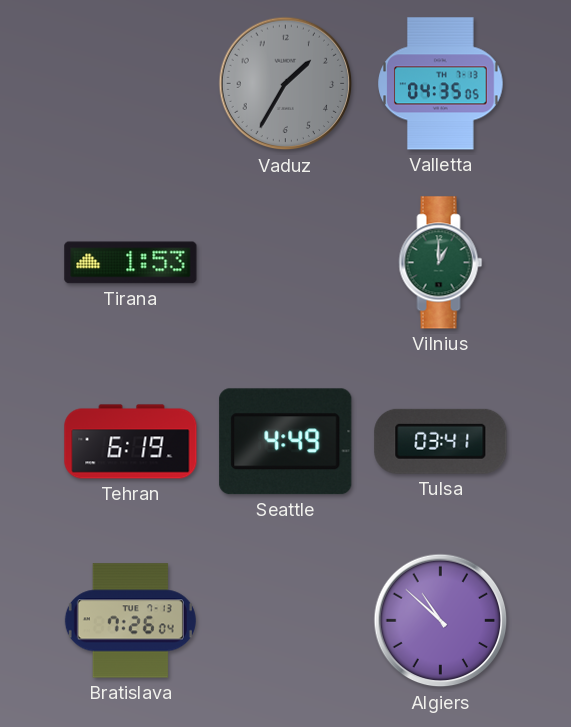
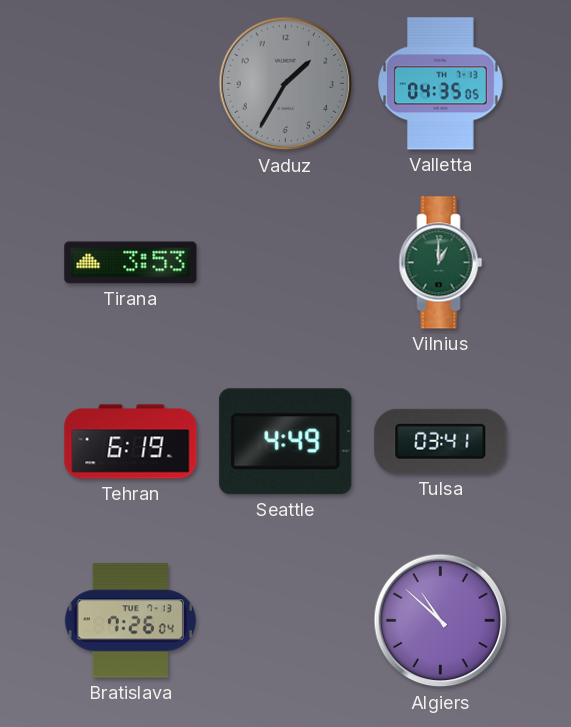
Tirana: 1:53 -> 3:53
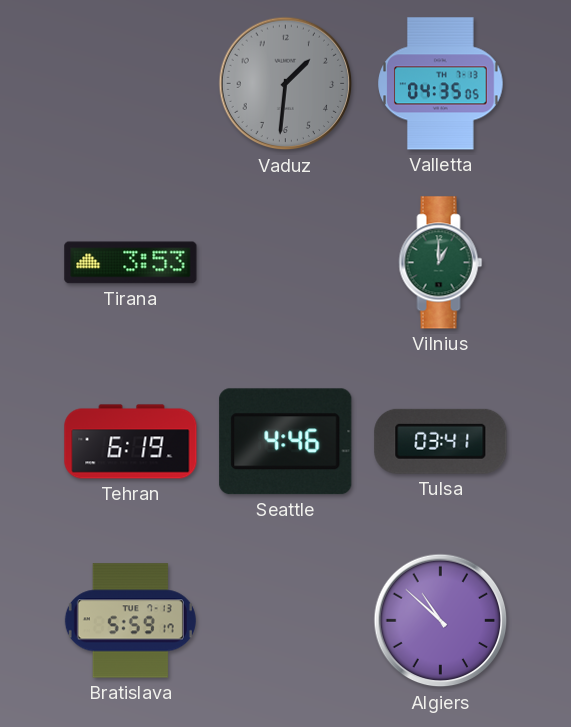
Vaduz: 1:35 -> 1:31
Seattle: 4:49 -> 4:46
Bratislava: 7:26 -> 5:59
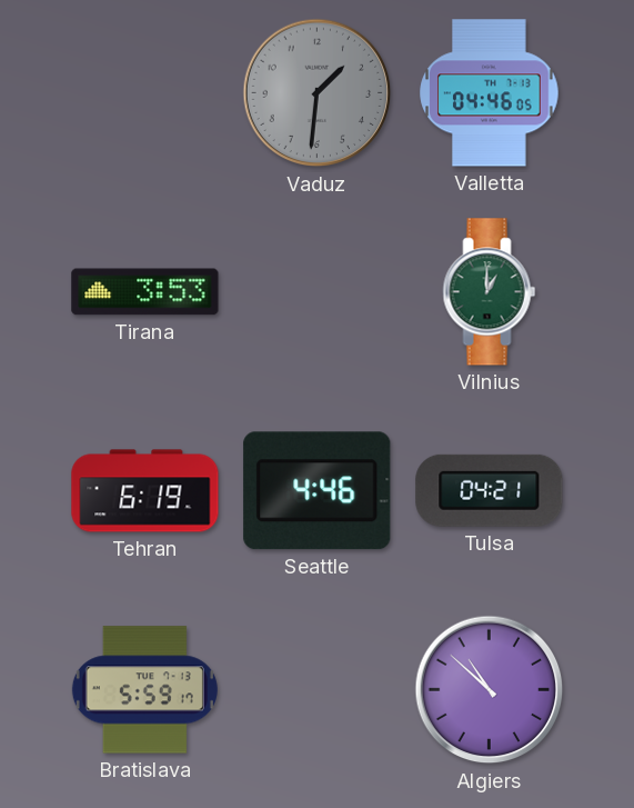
Valletta: 04:35 -> 04:46
Tulsa: 03:41 -> 04:21
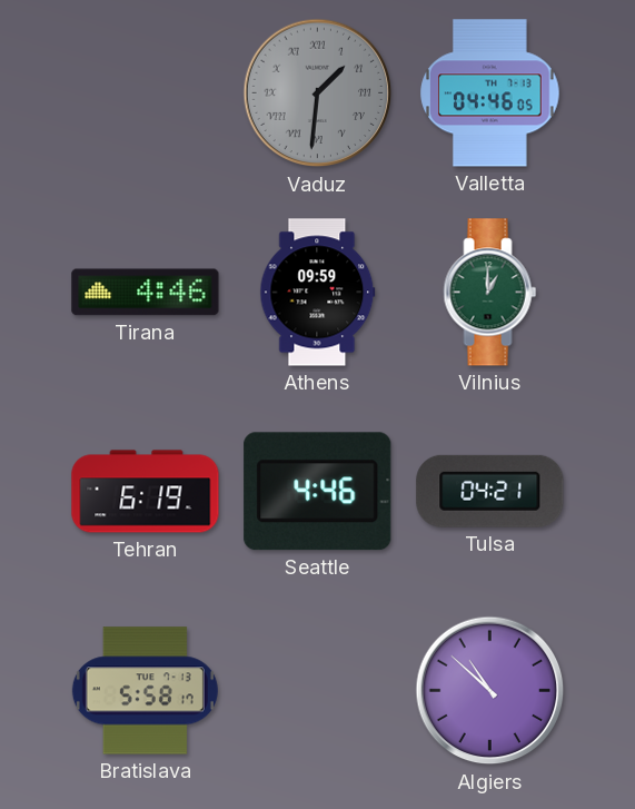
Vaduz numerals: Arabic -> Roman
Tirana: 3:53 -> 4:46
Athens: none -> 09:59
Bratislava: 5:59 -> 5:58
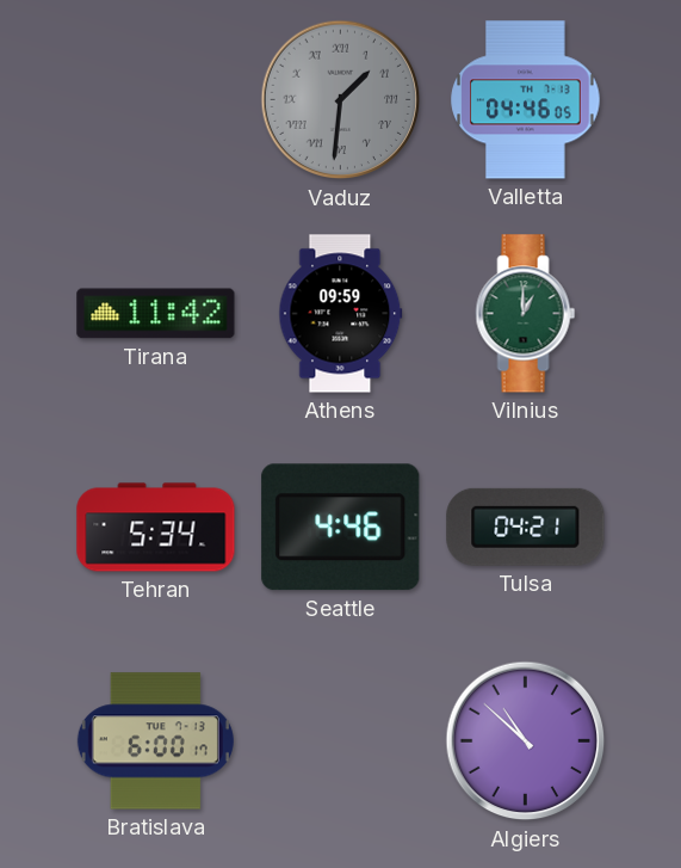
Tirana: 4:46 -> 11:42
Tehran: 6:19 -> 5:34
Bratislava: 5:58 -> 6:00
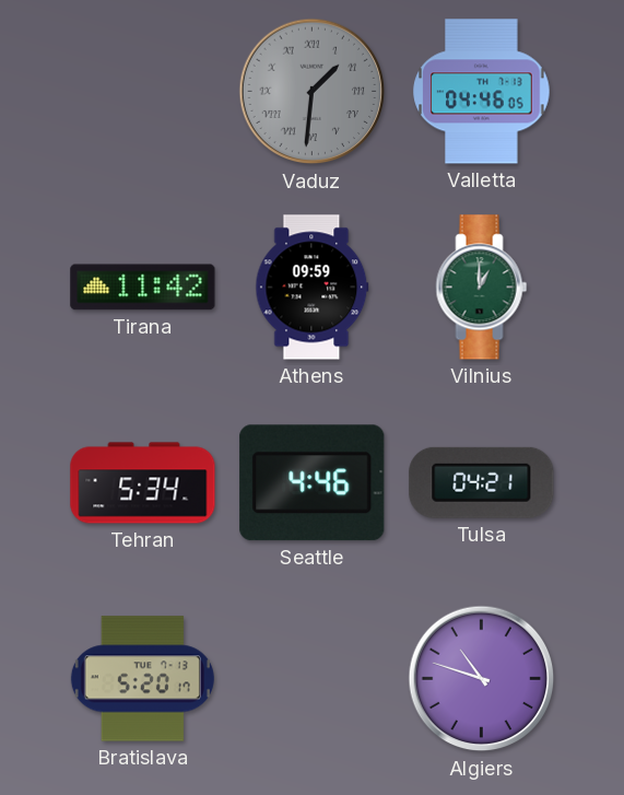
Bratislava: 6:00 -> 5:20
Algiers: 10:52 -> 10:48
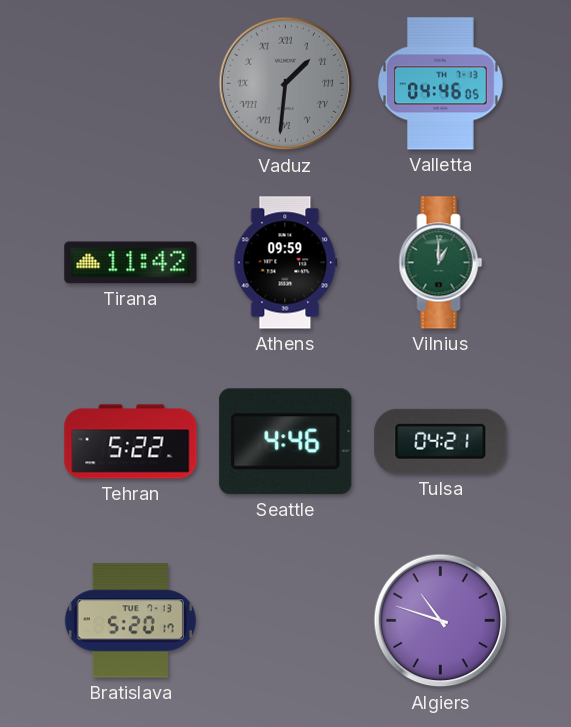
Tehran: 5:34 -> 5:22
